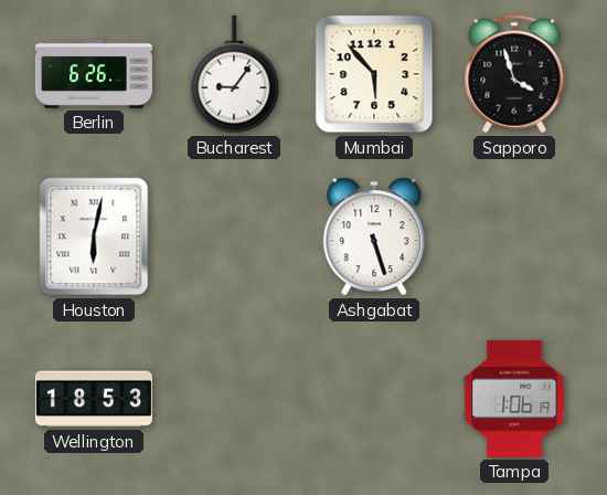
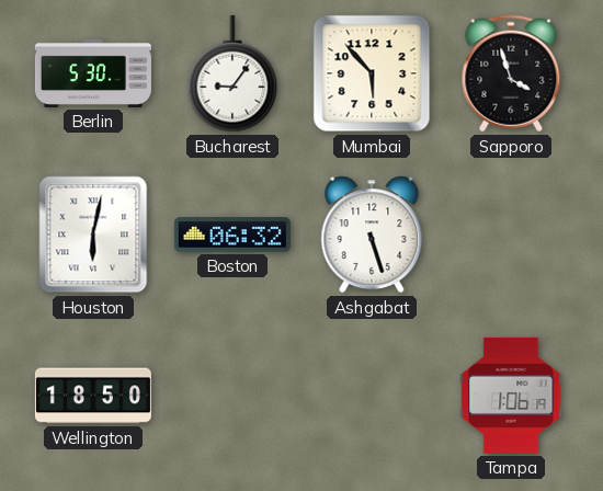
Berlin: 6:26 -> 5:30
Boston: none -> 06:32
Wellington: 18:53 -> 18:50
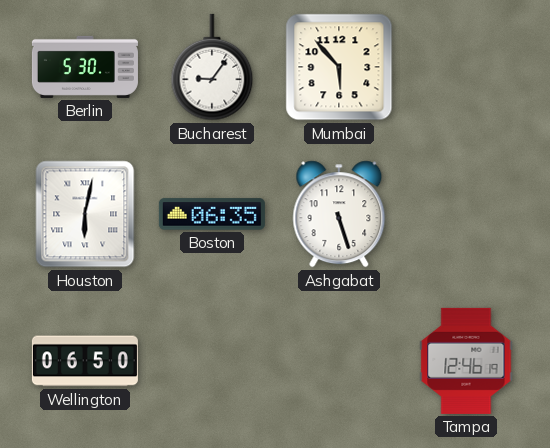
Sapporo: 3:57 -> none
Boston: 06:32 -> 06:35
Wellington: 18:50 -> 06:50
Tampa: 1:06 -> 12:46
